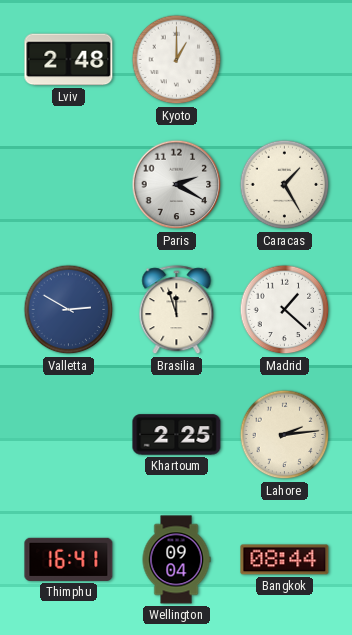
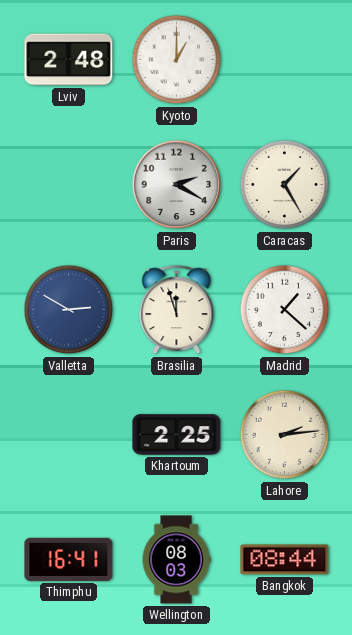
Wellington: 09:04 -> 08:03
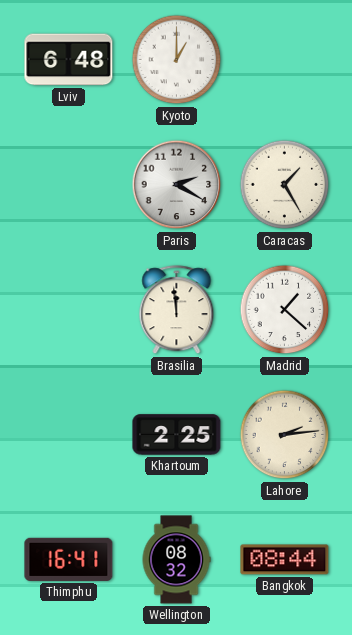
Lviv: 2:48 -> 6:48
Valletta: 2:50 -> none
Brasilia: 11:57 -> 11:59
Wellington: 08:03 -> 08:32
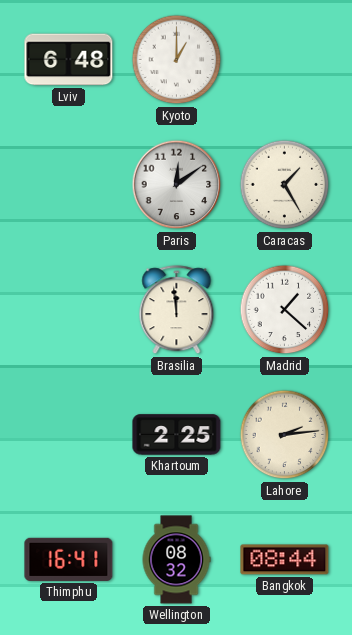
Paris: 2:20 -> 12:09
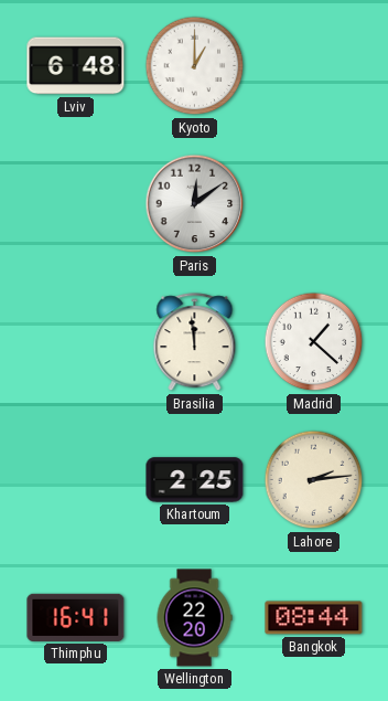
Caracas: 1:25 -> none
Wellington: 08:32 -> 22:20
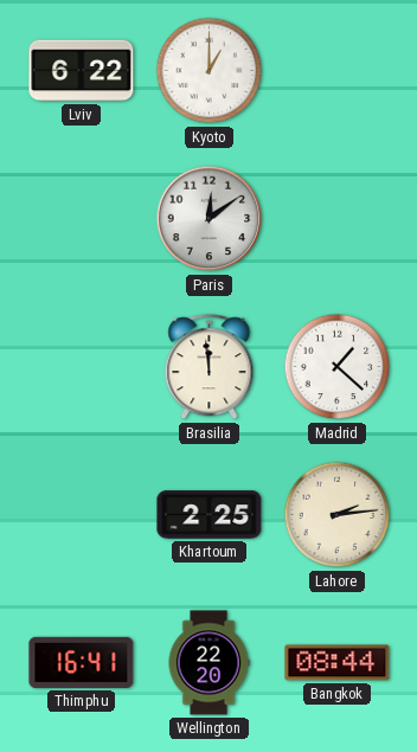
Lviv: 6:48 -> 6:22
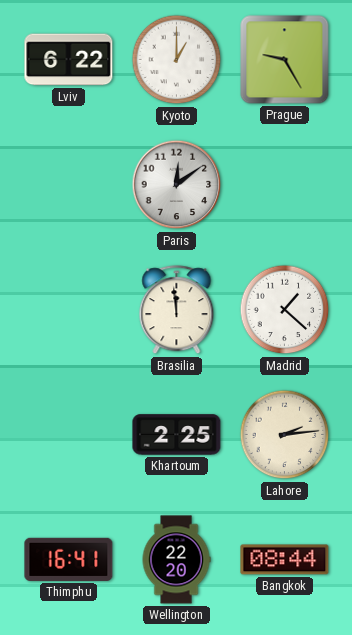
Prague: none -> 9:25
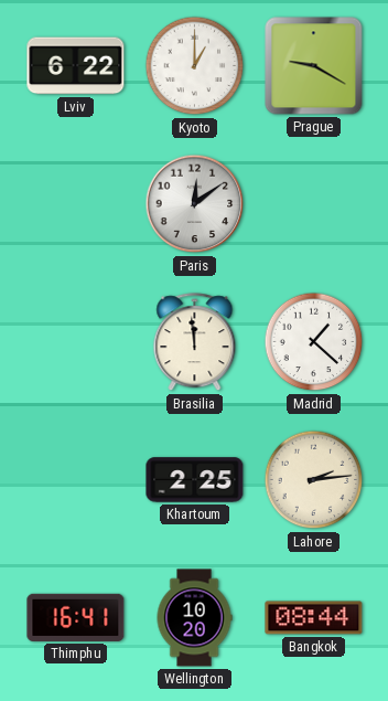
Prague: 9:25 -> 9:20
Wellington: 22:20 -> 10:20
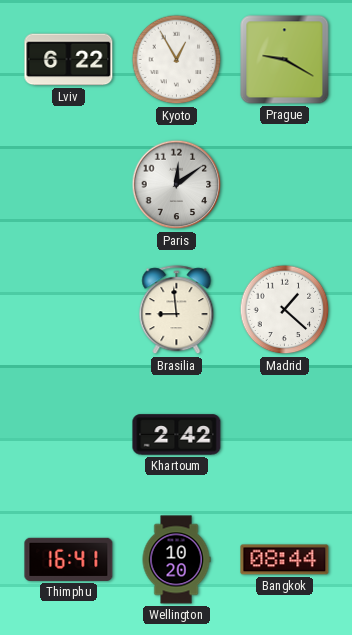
Kyoto: 1:00 -> 12:55
Brasilia: 11:59 -> 8:59
Khartoum: 2:25 -> 2:42
Lahore: 2:14 -> none
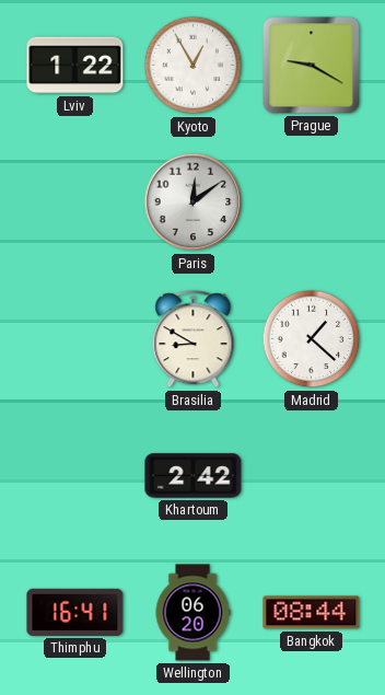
Lviv: 6:22 -> 1:22
Brasilia: 8:59 -> 8:50
Wellington: 10:20 -> 06:20
